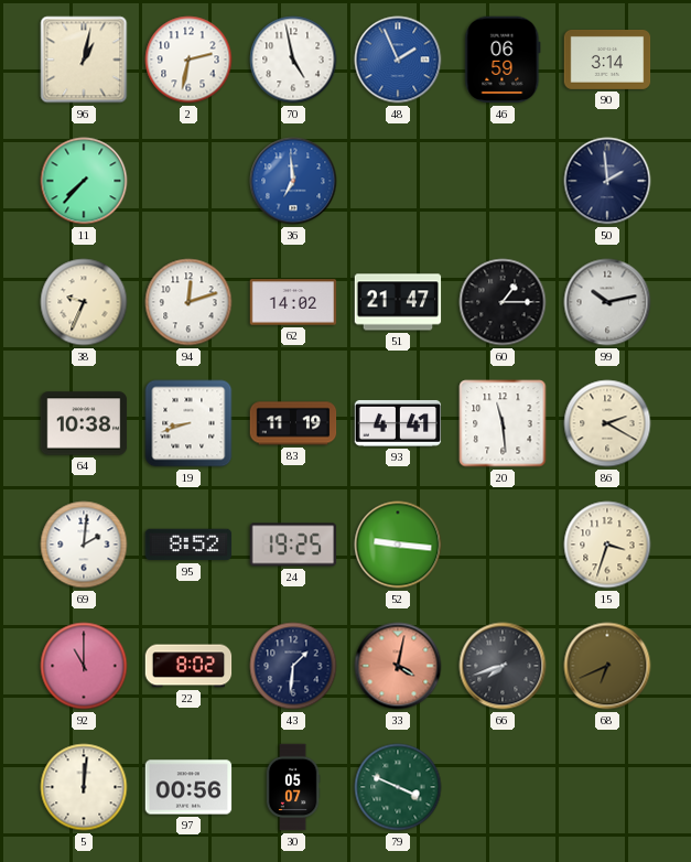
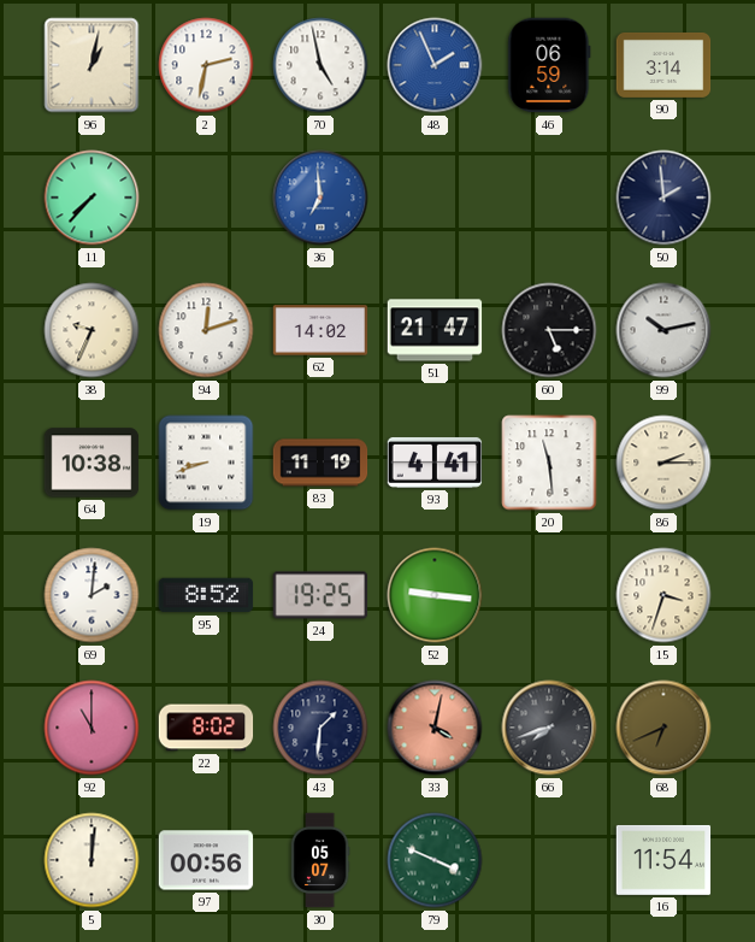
60: 1:15 -> 5:15
86: 2:20 -> 2:15
16: none -> 11:54
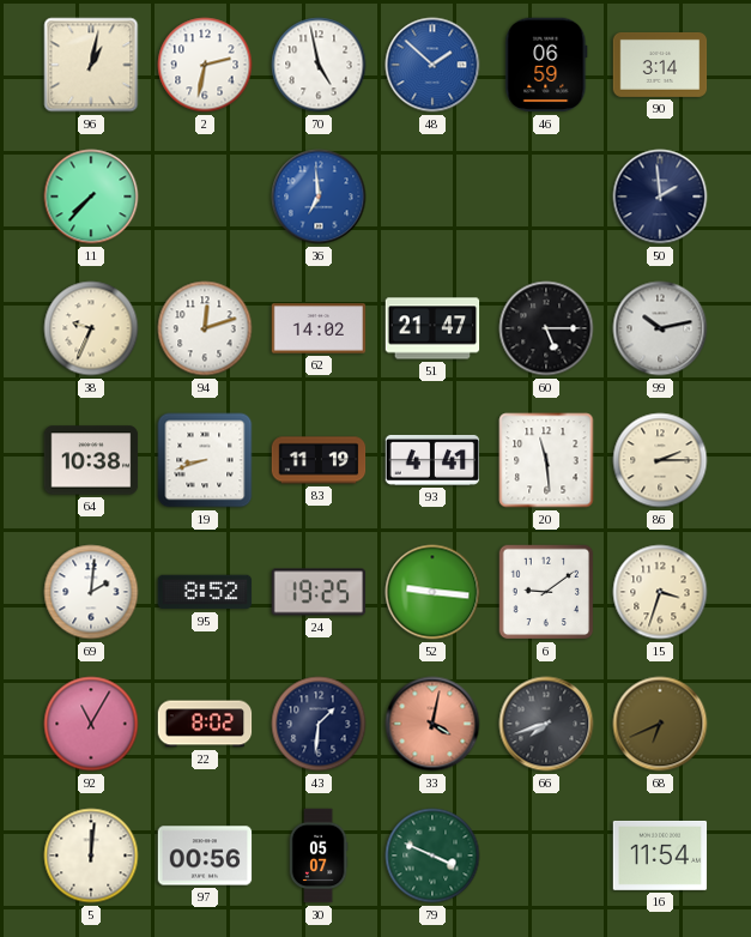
48: 1:56 -> 1:52
6: none -> 9:09
92: 11:00 -> 11:05
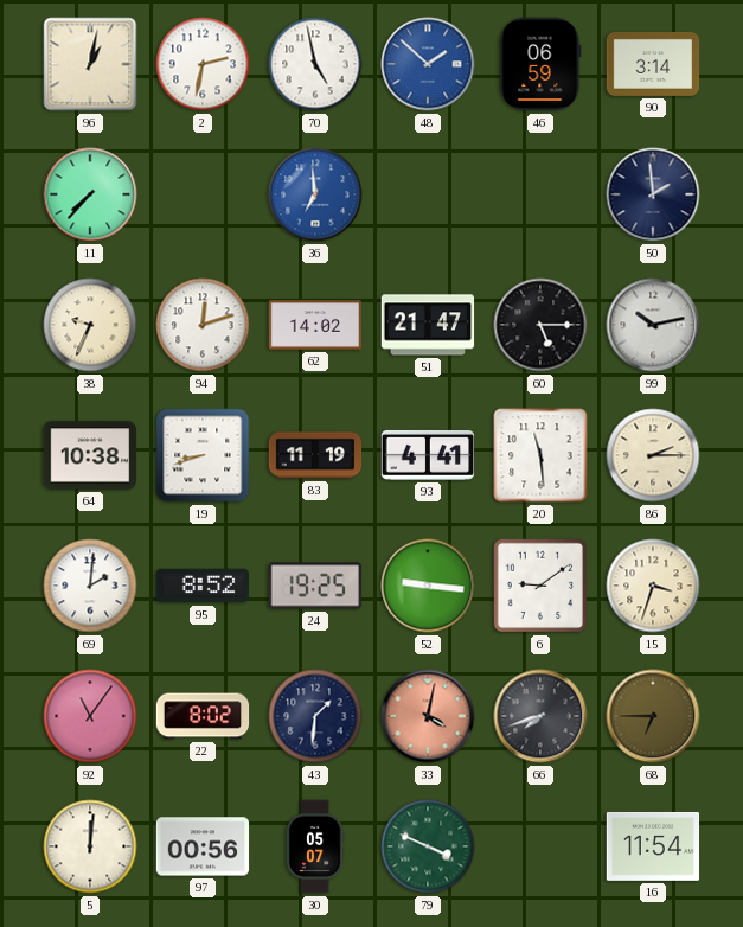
92: 11:05 -> 11:06
68: 6:41 -> 6:45
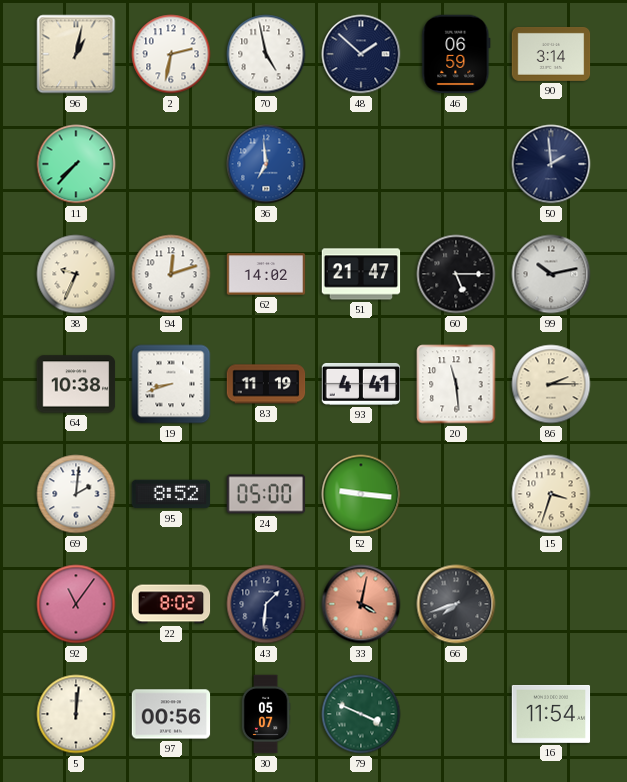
48 dial: blue -> navy
24: 19:25 -> 05:00
6: 9:09 -> none
68: 6:45 -> none
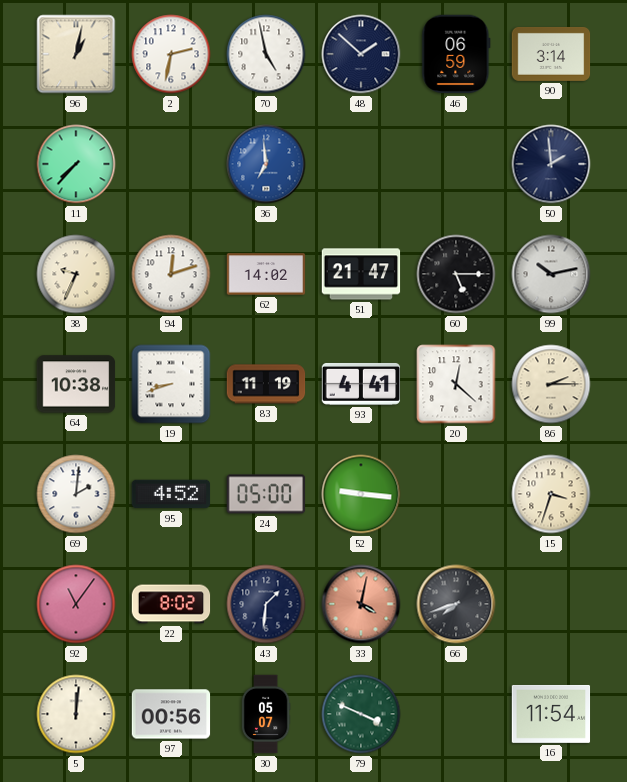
20: 11:29 -> 12:22
95: 8:52 -> 4:52
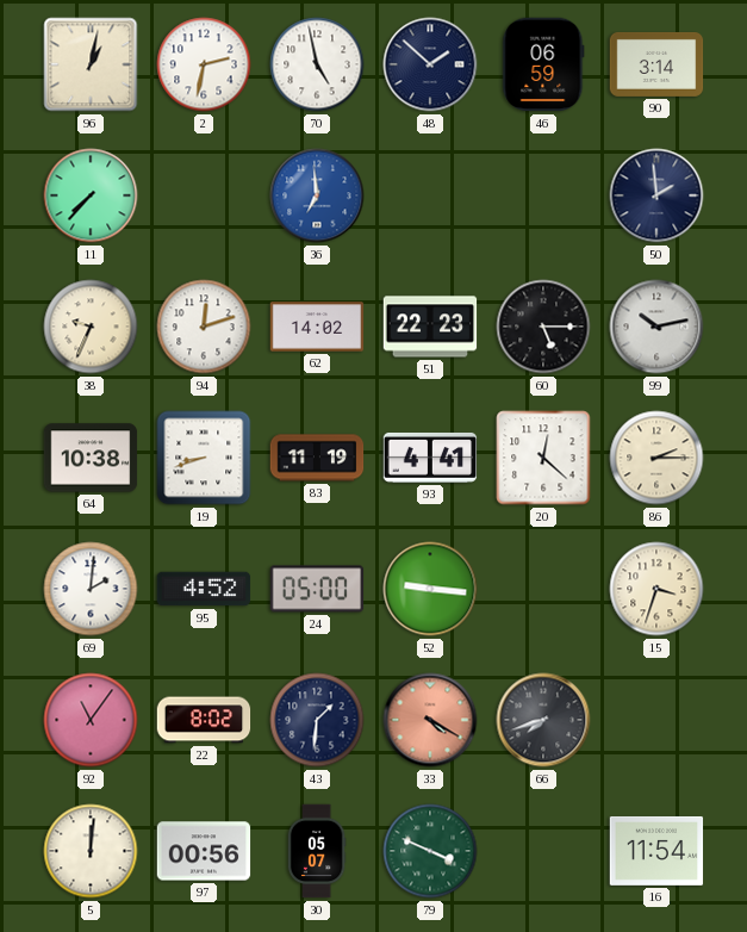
51: 21:47 -> 22:23
33: 4:02 -> 4:20
